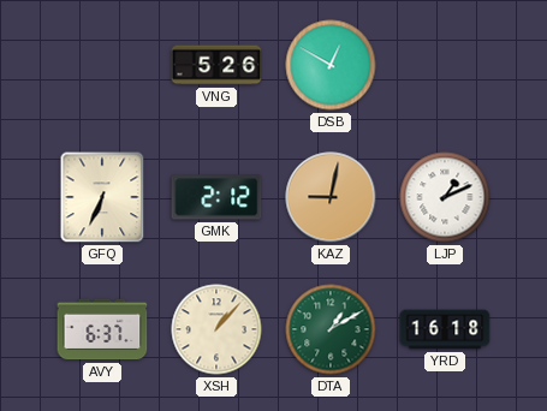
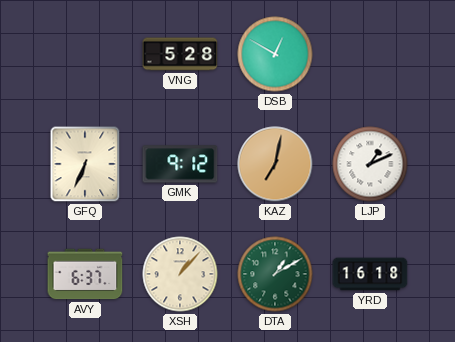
VNG: 5:26 -> 5:28
GMK: 2:12 -> 9:12
KAZ: 9:02 -> 7:02
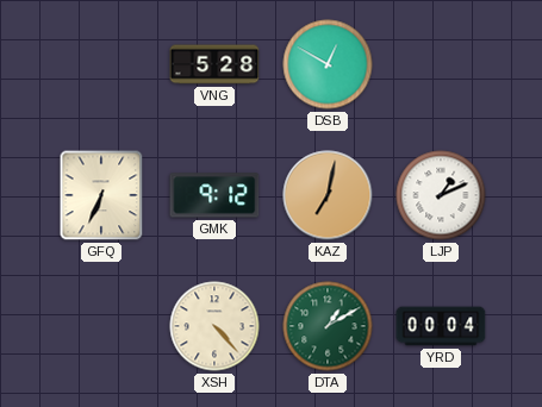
AVY: 6:37 -> none
XSH: 1:07 -> 4:23
YRD: 16:18 -> 00:04
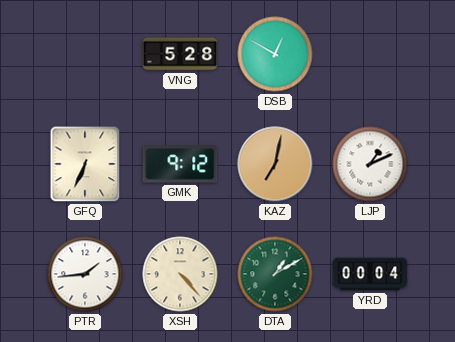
PTR: none -> 1:44
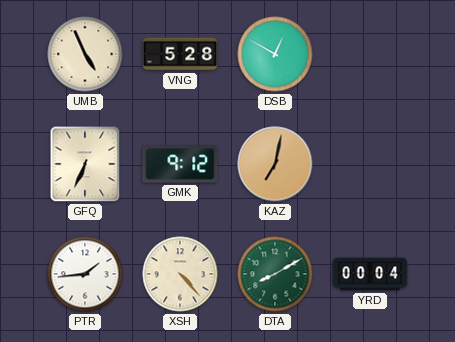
UMB: none -> 4:56
LJP: 1:11 -> none
DTA: 1:10 -> 8:10
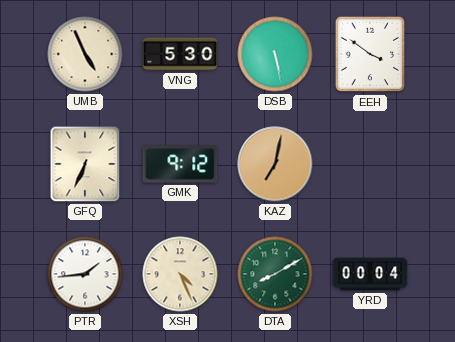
VNG: 5:28 -> 5:30
DSB: 12:50 -> 5:28
EEH: none -> 3:51
XSH: 4:23 -> 4:26
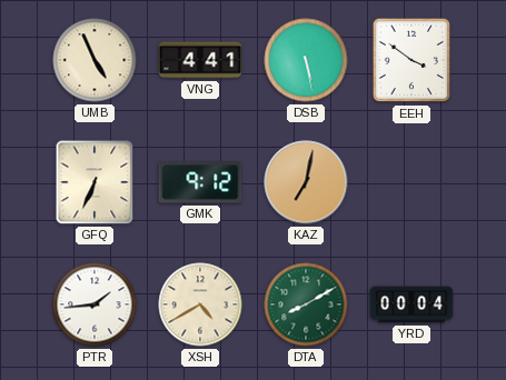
VNG: 5:30 -> 4:41
XSH: 4:26 -> 4:40
